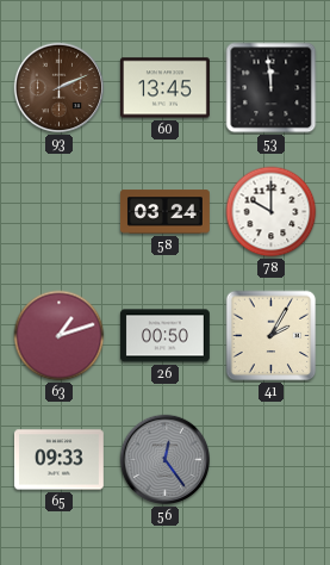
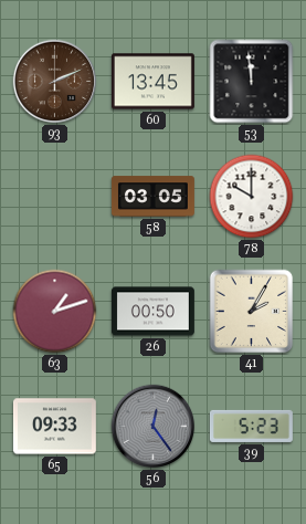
58: 03:24 -> 03:05
39: none -> 5:23
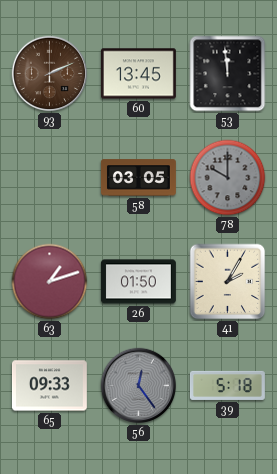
78 dial: white -> grey
26: 00:50 -> 01:50
39: 5:23 -> 5:18
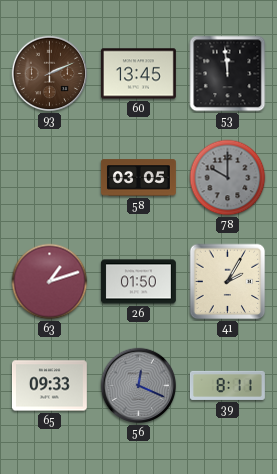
56: 12:24 -> 12:19
39: 5:18 -> 8:11
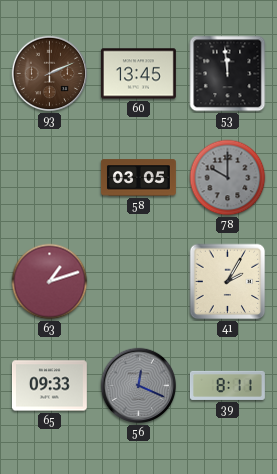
26: 01:50 -> none
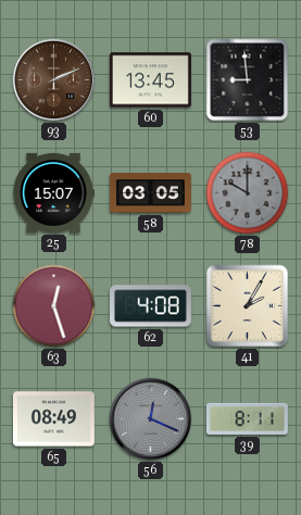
53: 11:59 -> 8:59
25: none -> 15:07
63: 1:12 -> 12:27
62: none -> 4:08
65: 09:33 -> 08:49
